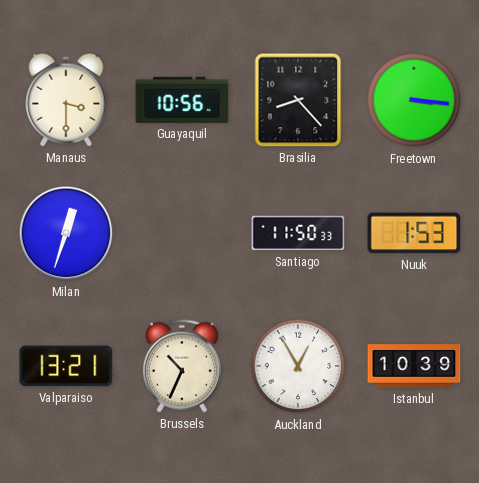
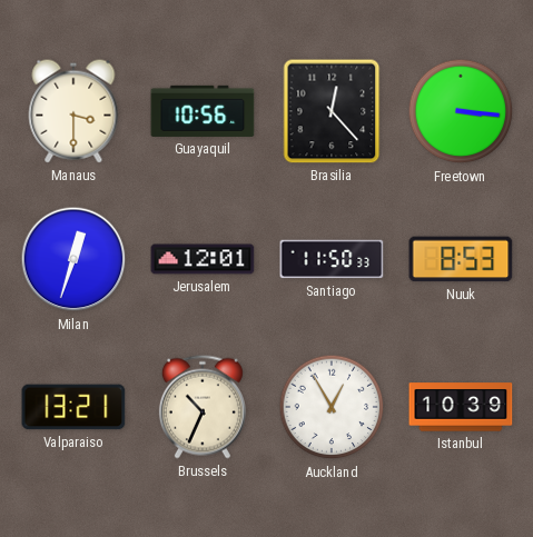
Brasilia: 8:23 -> 12:23
Jerusalem: none -> 12:01
Nuuk: 1:53 -> 8:53
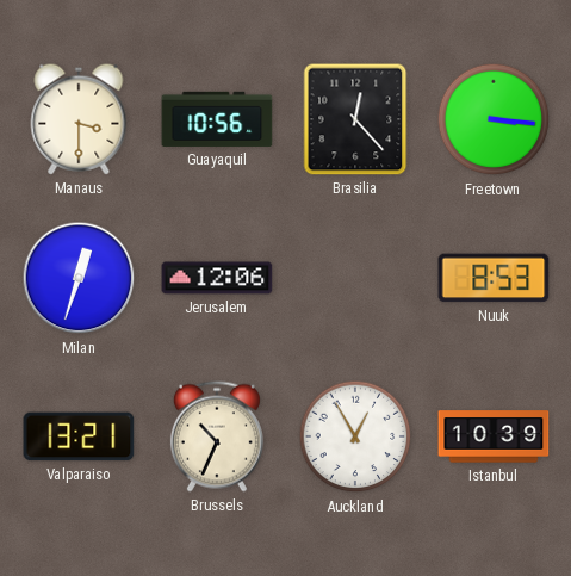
Jerusalem: 12:01 -> 12:06
Santiago: 11:50 -> none
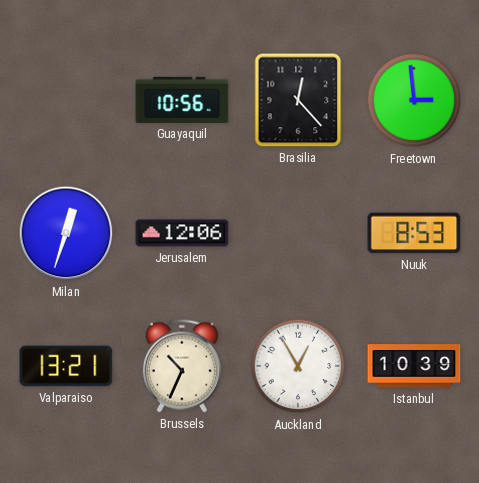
Manaus: 3:30 -> none
Freetown: 3:16 -> 2:59
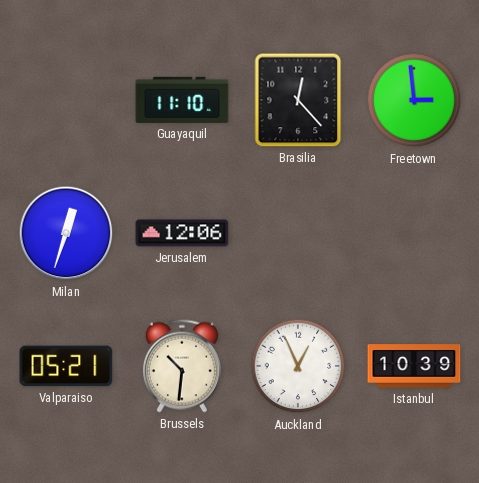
Guayaquil: 10:56 -> 11:10
Nuuk: 8:53 -> none
Valparaiso: 13:21 -> 05:21
Brussels: 10:34 -> 10:31
Auckland: 12:55 -> 12:56
